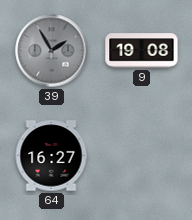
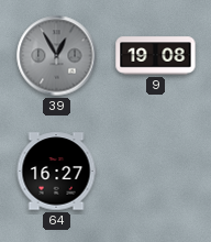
39: 1:55 -> 12:55
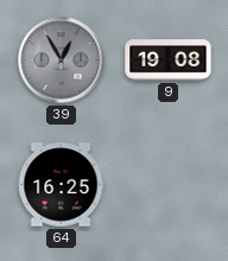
64: 16:27 -> 16:25
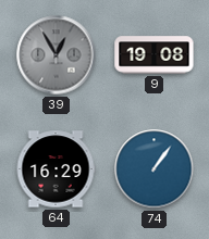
64: 16:25 -> 16:29
74: none -> 1:06
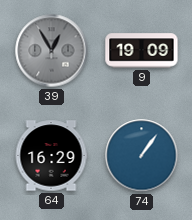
9: 19:08 -> 19:09
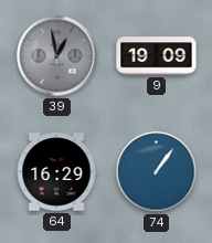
39: 12:55 -> 12:58
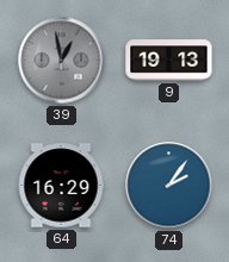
9: 19:09 -> 19:13
74: 1:06 -> 2:06
